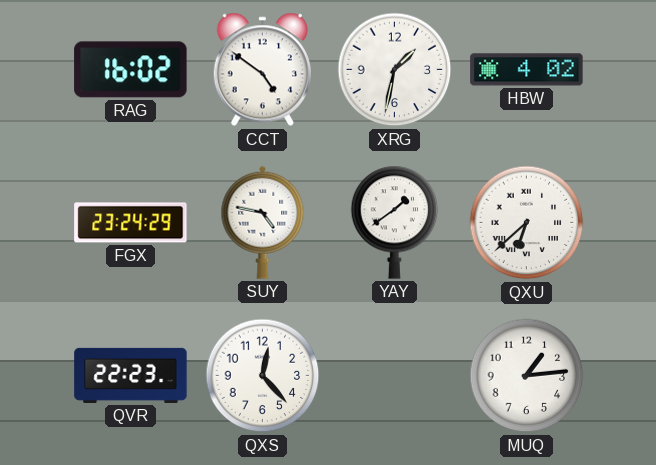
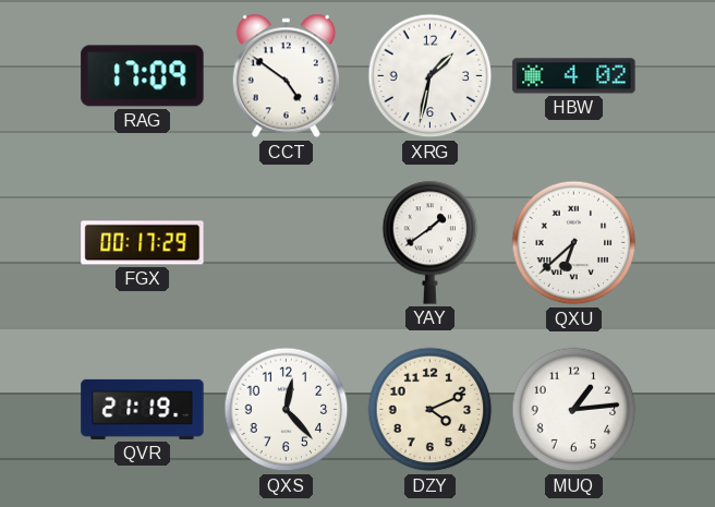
RAG: 16:02 -> 17:09
FGX: 23:24 -> 00:17
SUY: 4:47 -> none
QVR: 22:23 -> 21:19
DZY: none -> 4:11
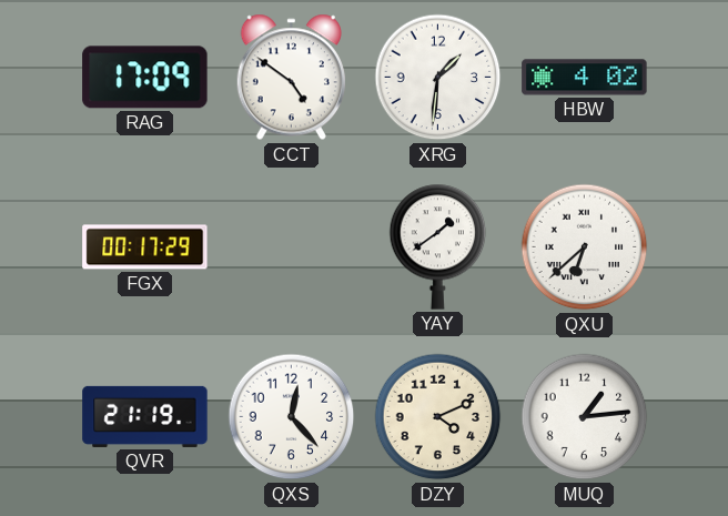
XRG: 1:32 -> 1:31
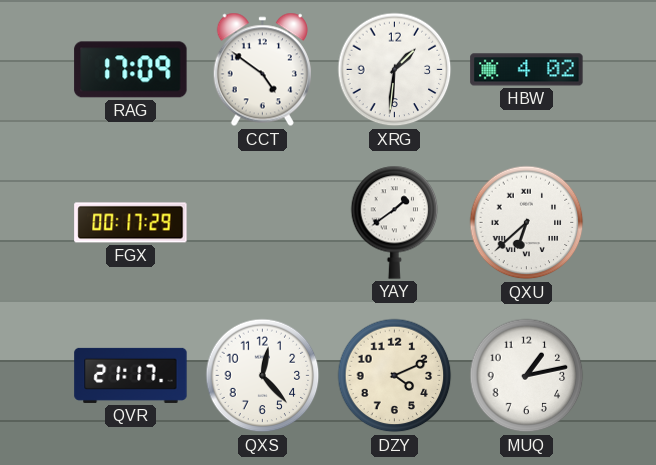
QVR: 21:19 -> 21:17
MUQ: 1:14 -> 1:13
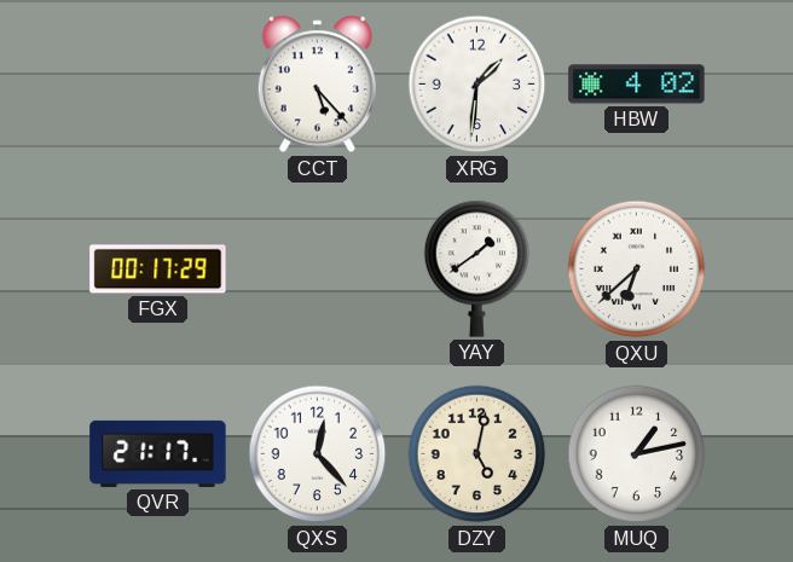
RAG: 17:09 -> none
CCT: 4:51 -> 5:23
DZY: 4:11 -> 5:02
